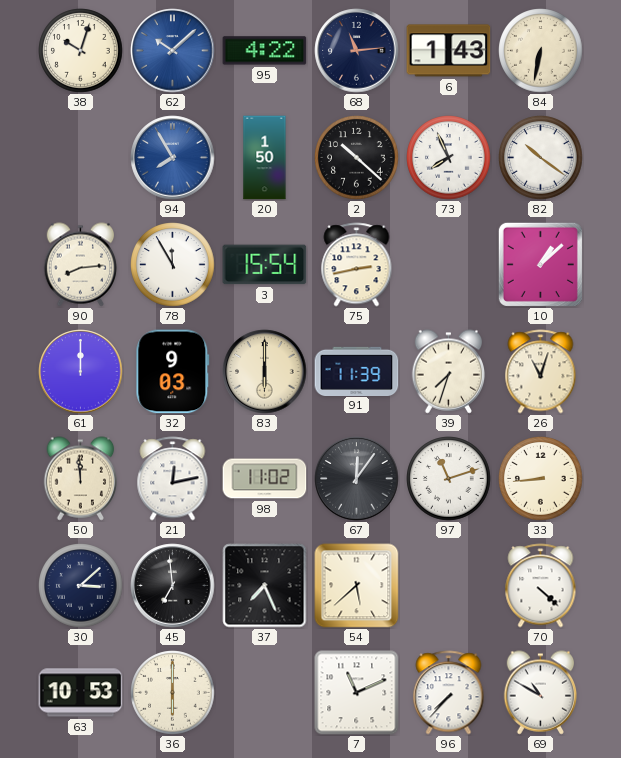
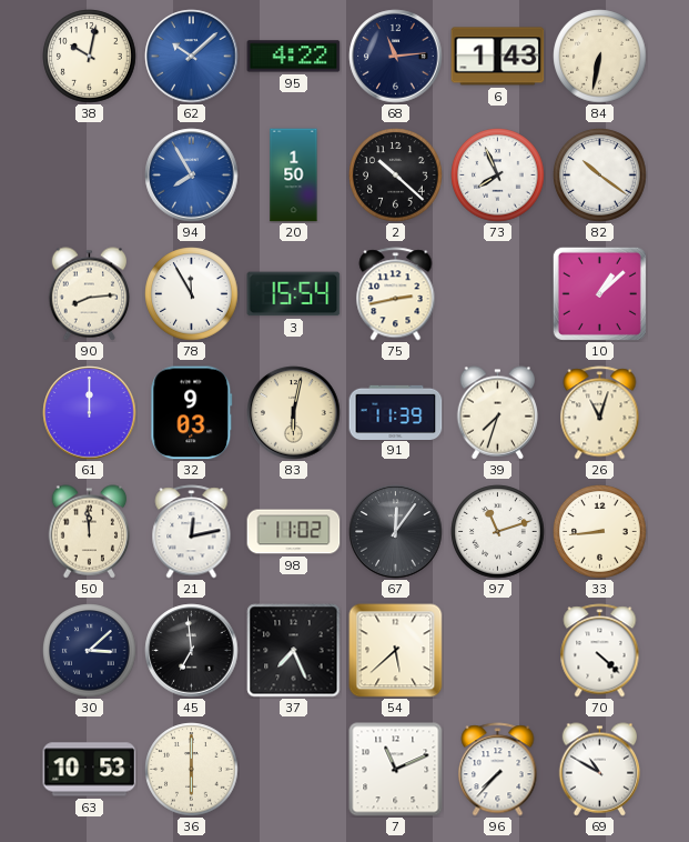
38: 10:03 -> 10:02
83: 6:00 -> 6:02
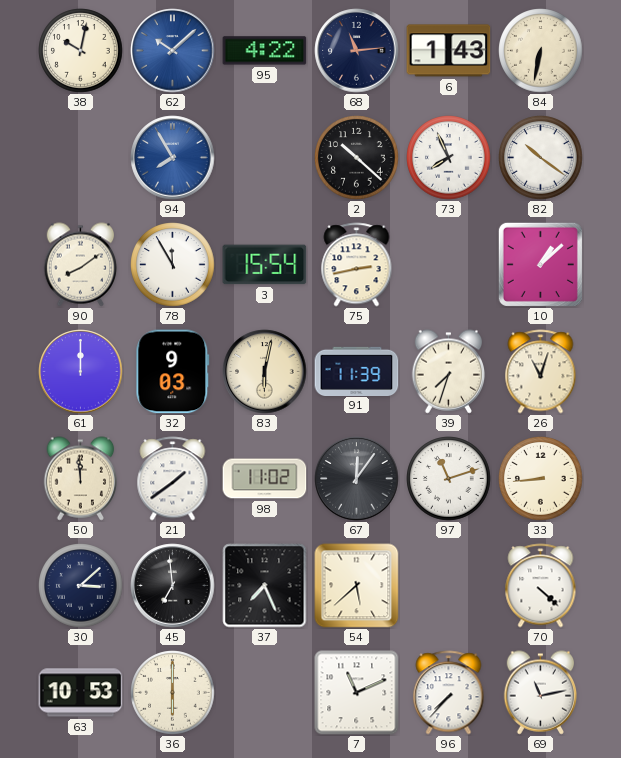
20: 1:50 -> none
90: 8:14 -> 8:09
21: 12:13 -> 1:39
69: 10:50 -> 11:13
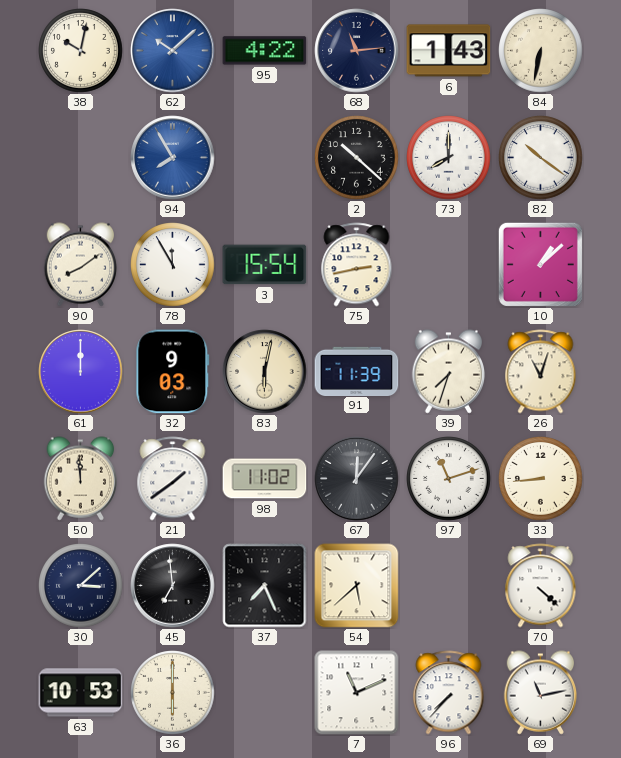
73: 7:56 -> 8:00
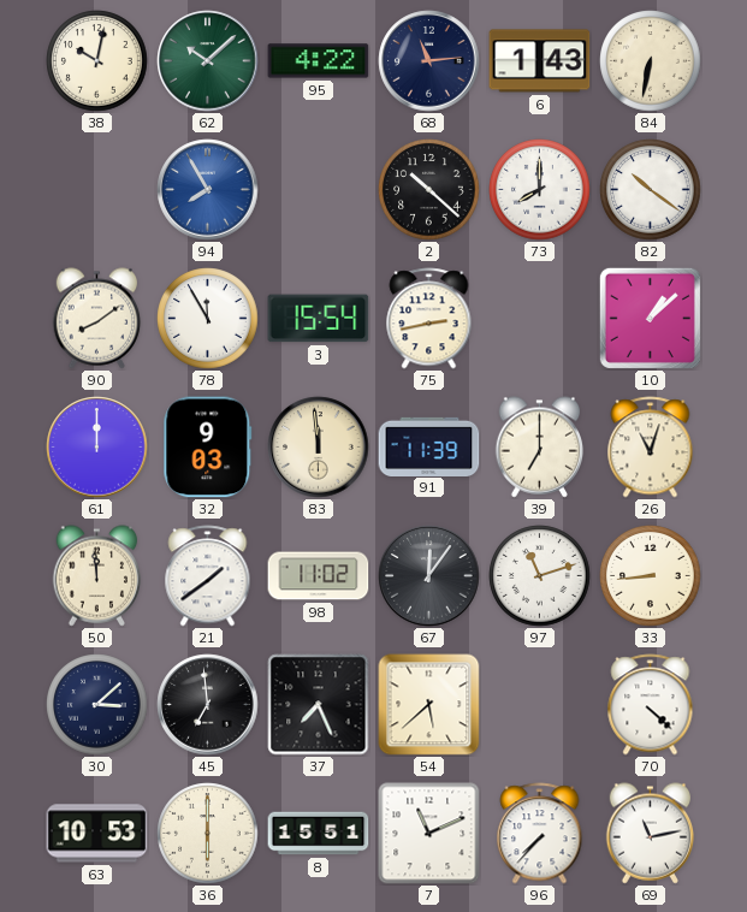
62 dial: blue -> green
83: 6:02 -> 11:59
39: 7:33 -> 7:00
8: none -> 15:51
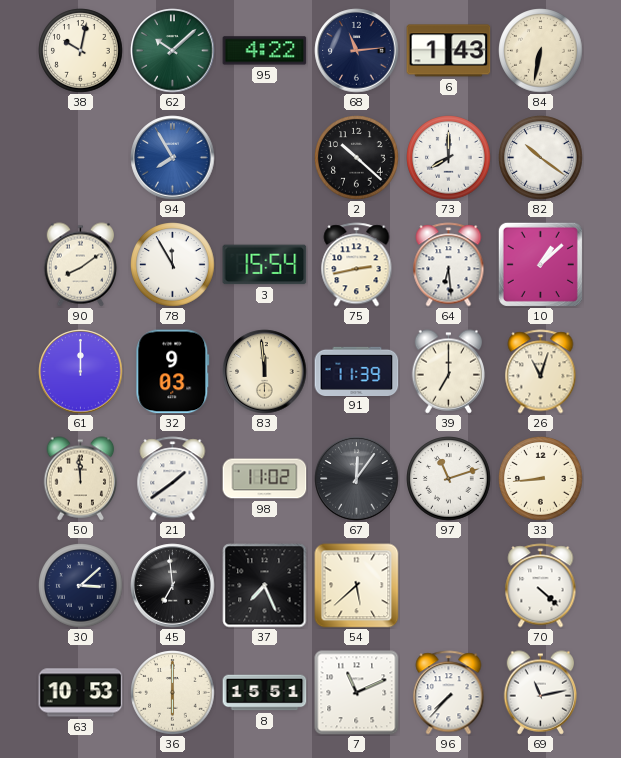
64: none -> 6:29
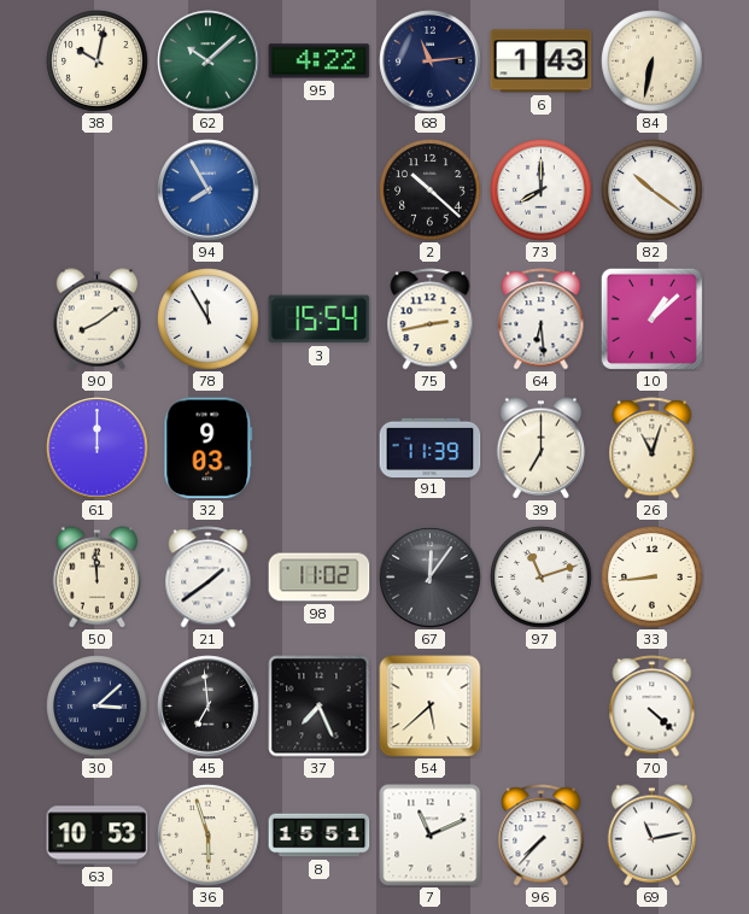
83: 11:59 -> none
36: 6:00 -> 5:57
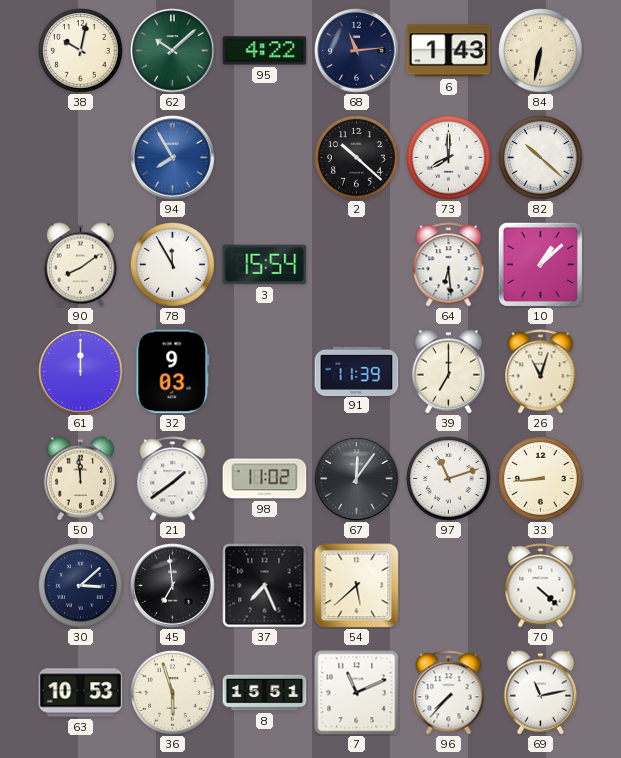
82: 10:21 -> 10:22
75: 2:43 -> none
